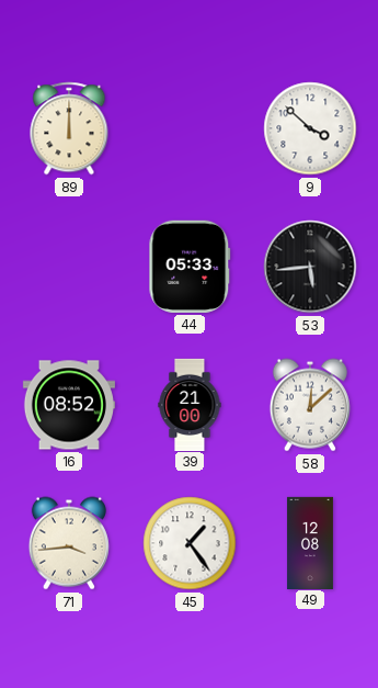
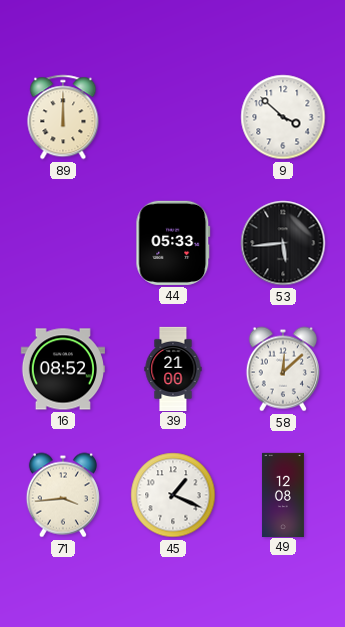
45: 1:24 -> 1:19
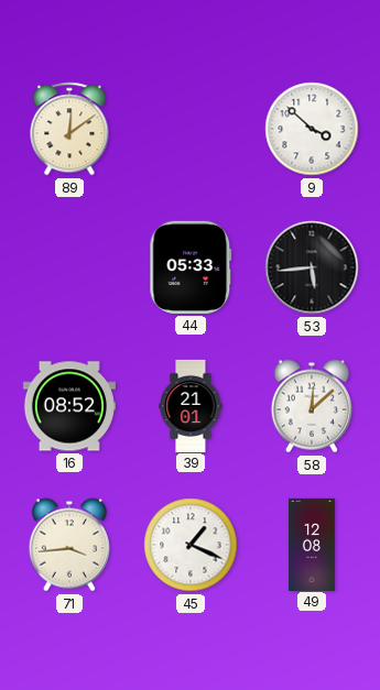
89: 12:00 -> 12:09
39: 21:00 -> 21:01
